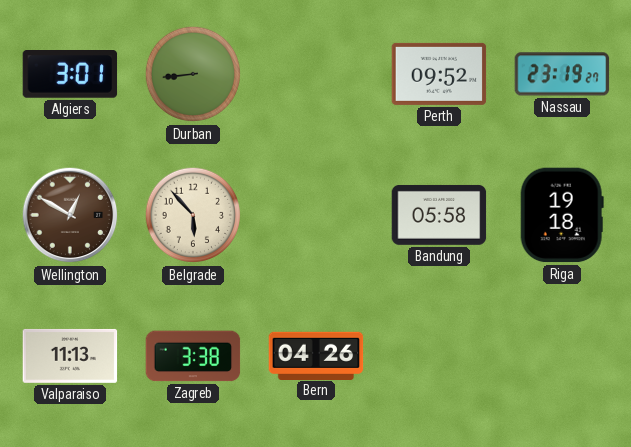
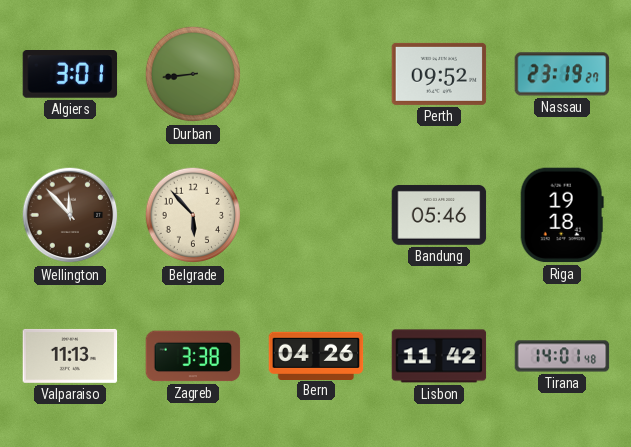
Wellington: 12:50 -> 11:53
Bandung: 05:58 -> 05:46
Lisbon: none -> 11:42
Tirana: none -> 14:01
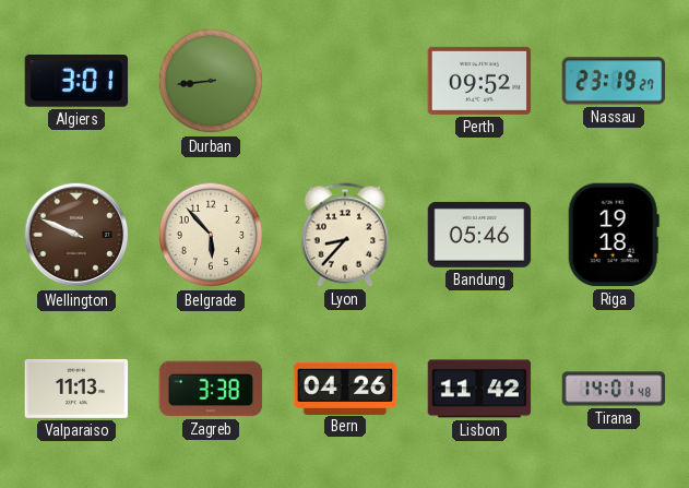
Wellington: 11:53 -> 9:49
Lyon: none -> 8:37
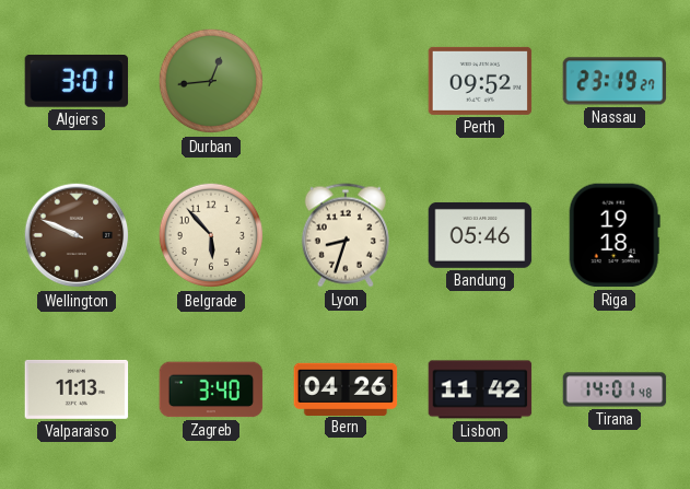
Durban: 8:44 -> 12:44
Lyon: 8:37 -> 8:33
Zagreb: 3:38 -> 3:40
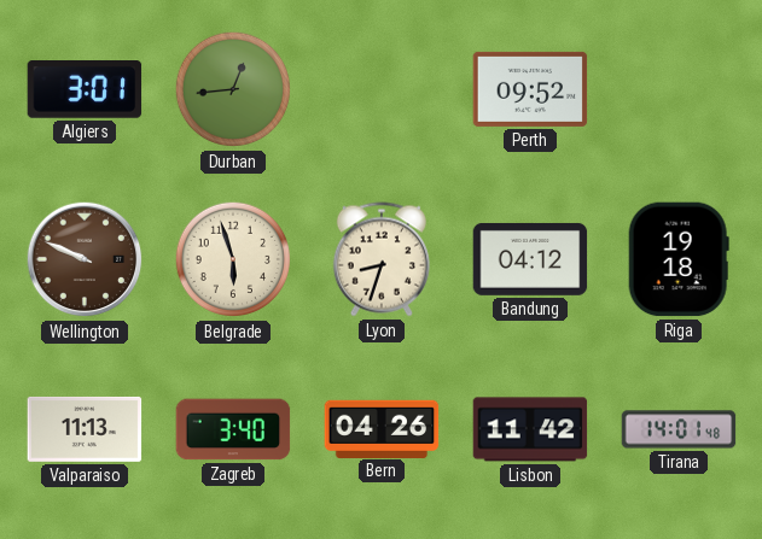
Nassau: 23:19 -> none
Belgrade: 5:53 -> 5:57
Bandung: 05:46 -> 04:12
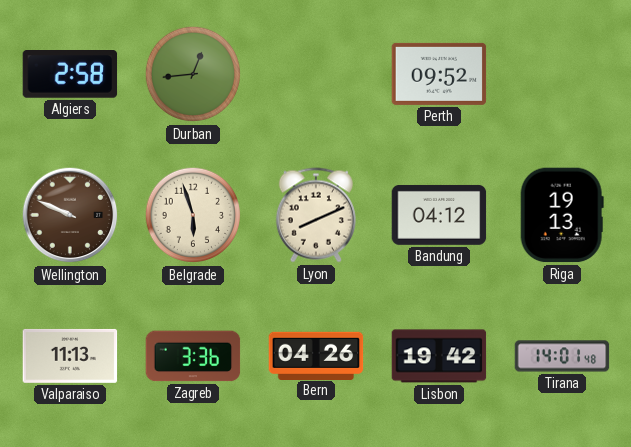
Algiers: 3:01 -> 2:58
Lyon: 8:33 -> 8:11
Riga: 19:18 -> 19:13
Zagreb: 3:40 -> 3:36
Lisbon: 11:42 -> 19:42
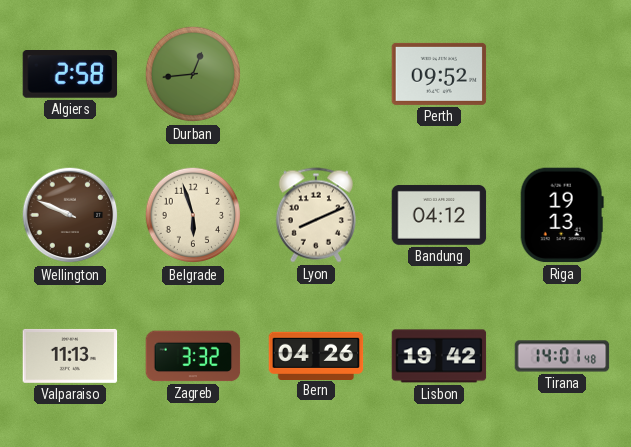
Zagreb: 3:36 -> 3:32
